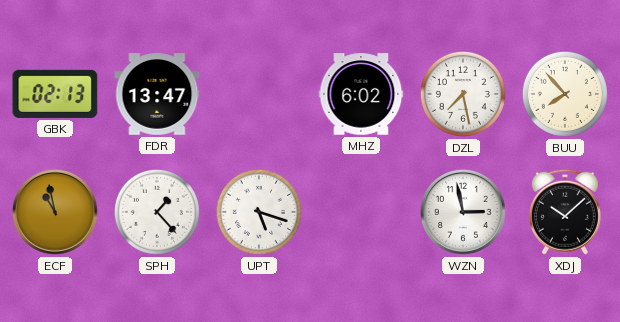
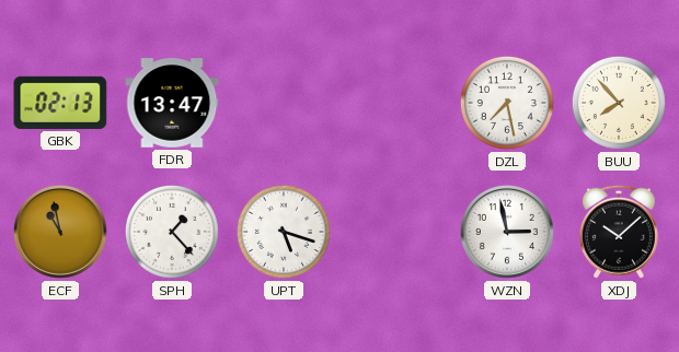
MHZ: 6:02 -> none
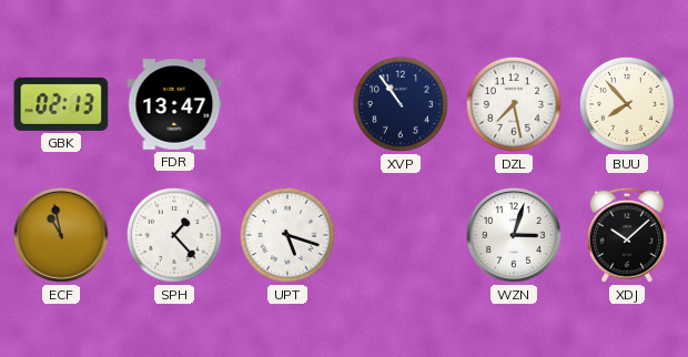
XVP: none -> 10:54
WZN: 2:58 -> 3:03
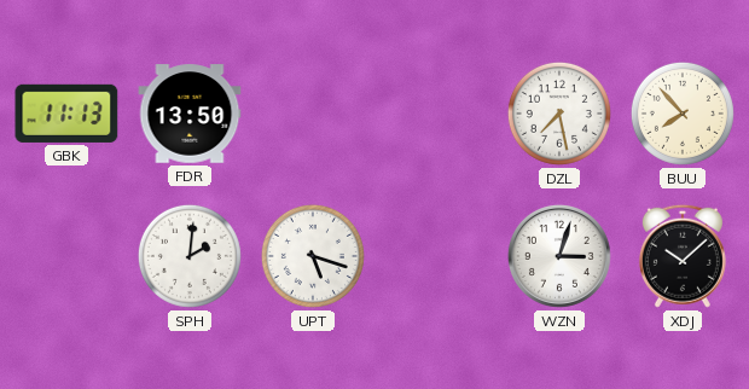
GBK: 02:13 -> 11:13
FDR: 13:47 -> 13:50
XVP: 10:54 -> none
ECF: 10:58 -> none
SPH: 1:23 -> 2:01
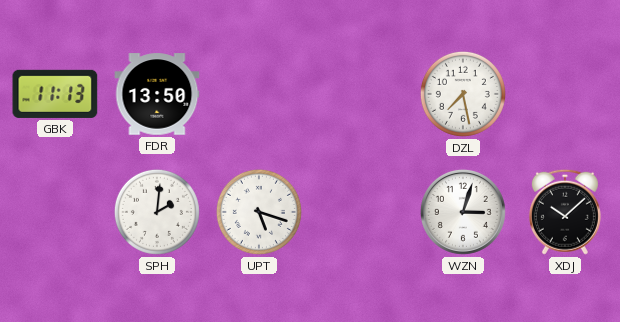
BUU: 7:53 -> none
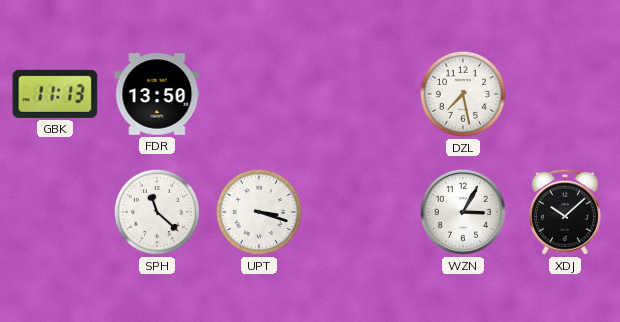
SPH: 2:01 -> 11:22
UPT: 5:18 -> 3:18
WZN: 3:03 -> 3:05
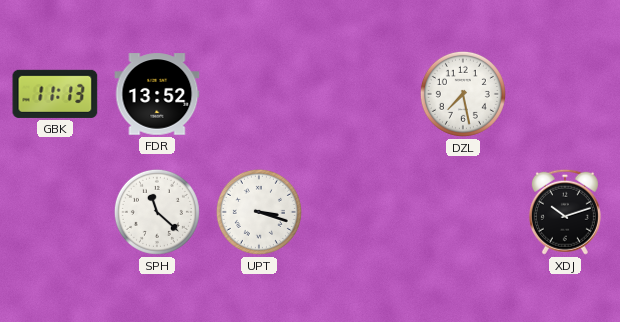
FDR: 13:50 -> 13:52
WZN: 3:05 -> none
XDJ: 10:08 -> 10:12
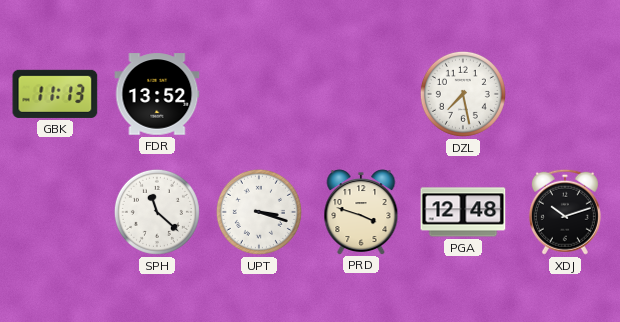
PRD: none -> 3:48
PGA: none -> 12:48
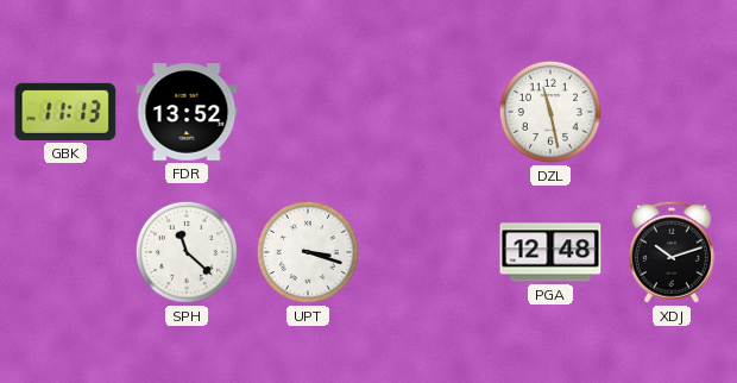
DZL: 7:28 -> 11:28
PRD: 3:48 -> none
